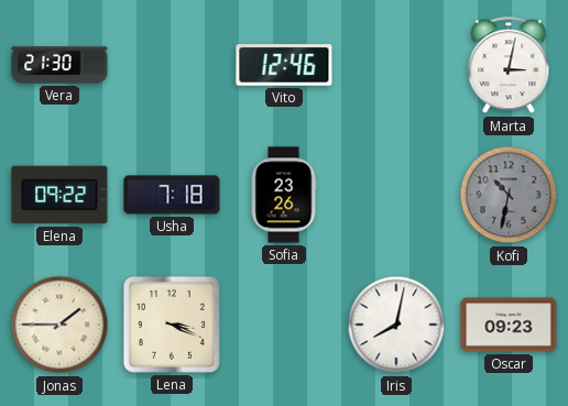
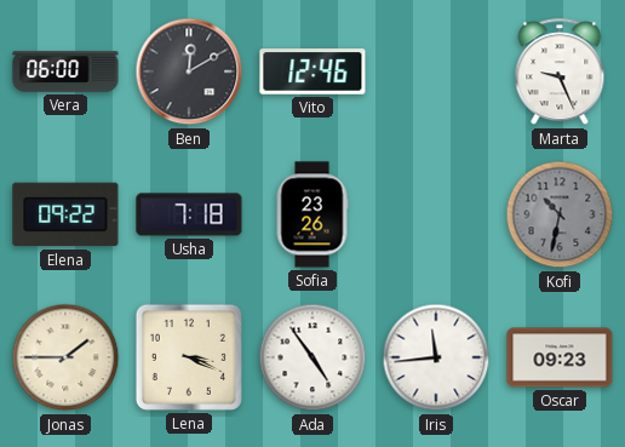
Vera: 21:30 -> 06:00
Ben: none -> 12:10
Marta: 3:02 -> 9:26
Ada: none -> 4:54
Iris: 8:02 -> 11:44
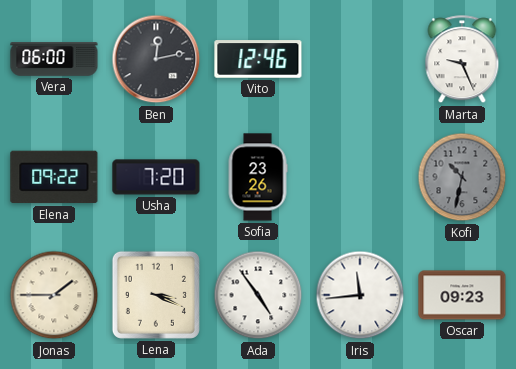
Ben: 12:10 -> 12:13
Usha: 7:18 -> 7:20
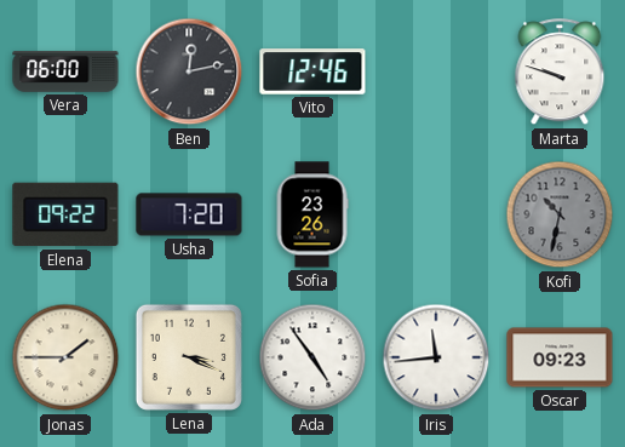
Marta: 9:26 -> 9:48
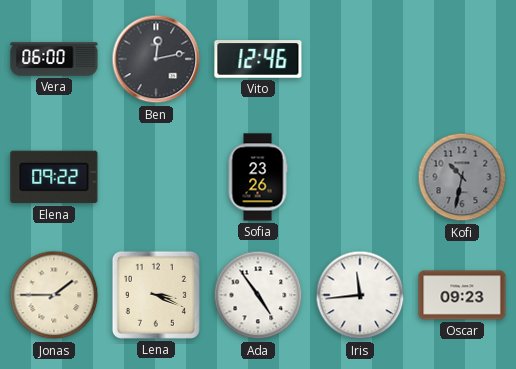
Marta: 9:48 -> none
Usha: 7:20 -> none
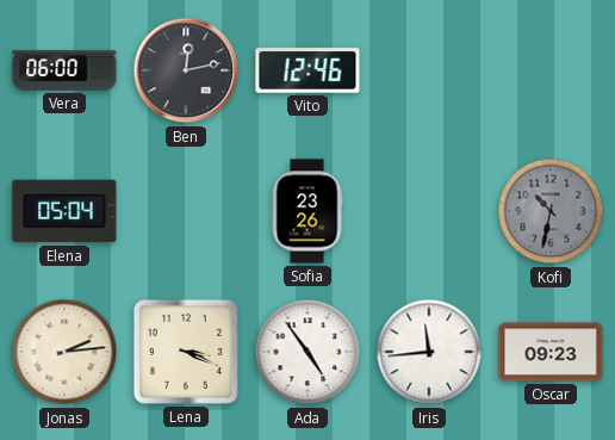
Elena: 09:22 -> 05:04
Jonas: 1:45 -> 2:14
